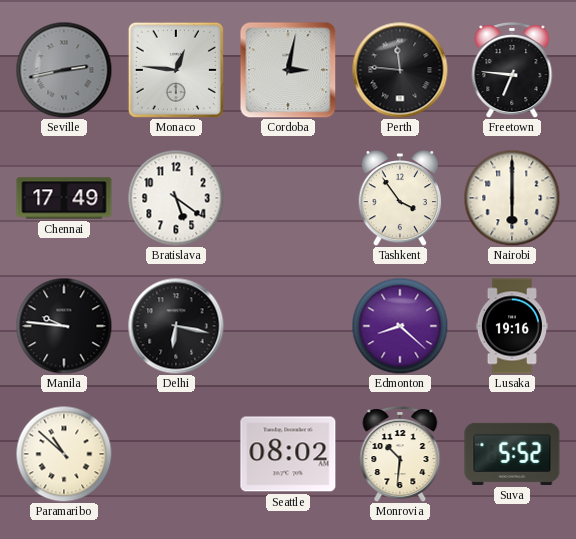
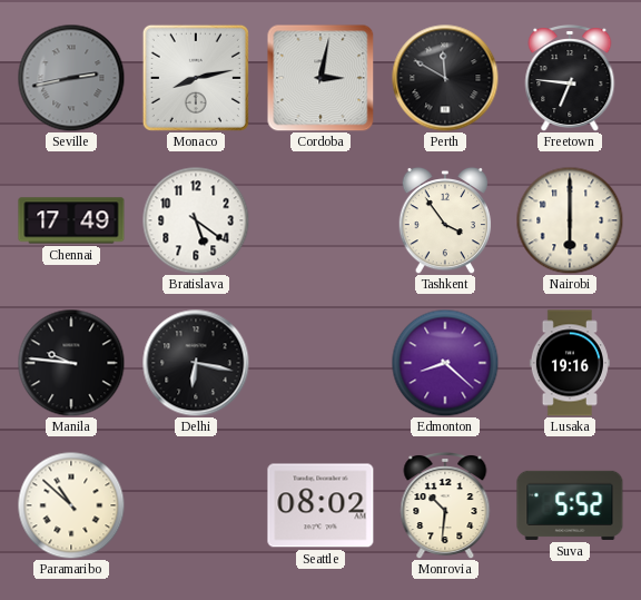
Monaco: 12:46 -> 8:13
Perth: 11:46 -> 11:50
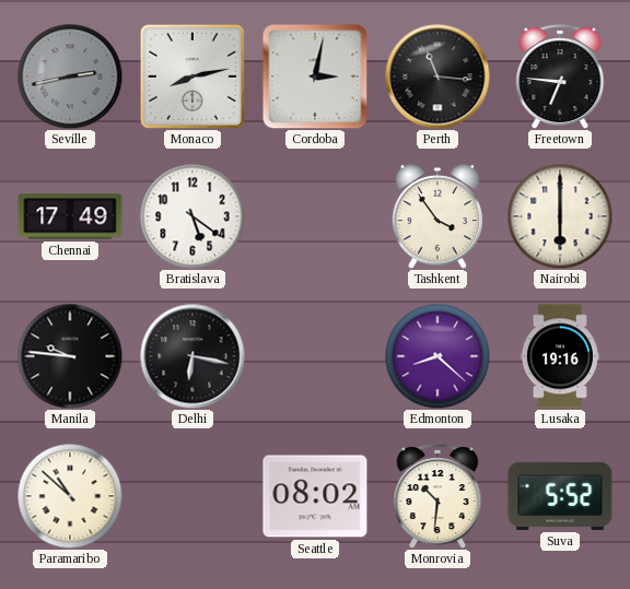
Perth: 11:50 -> 11:16
